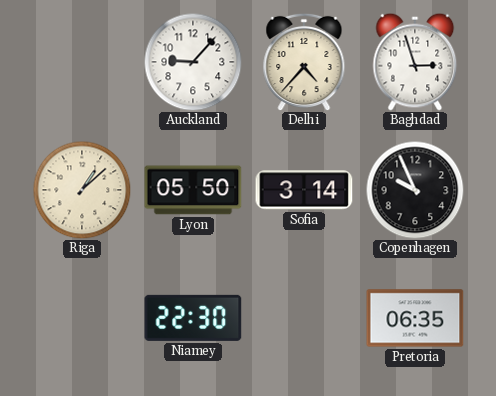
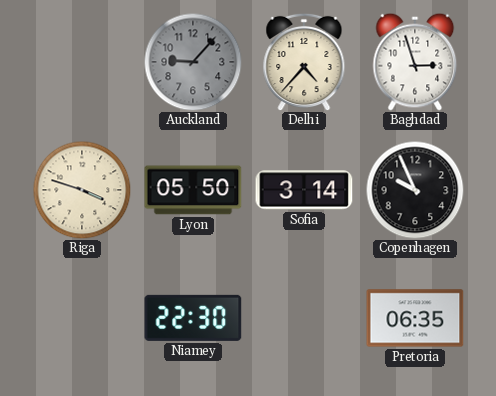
Auckland dial: white -> grey
Riga: 1:08 -> 3:48
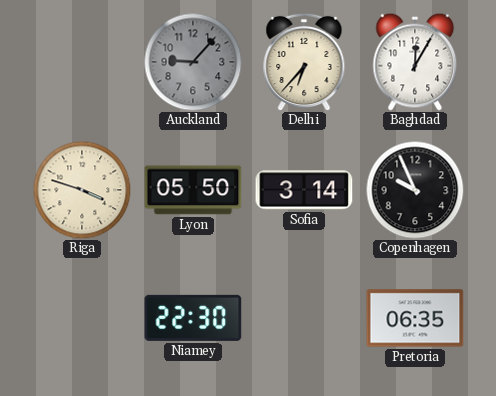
Delhi: 4:37 -> 6:37
Baghdad: 2:57 -> 12:05
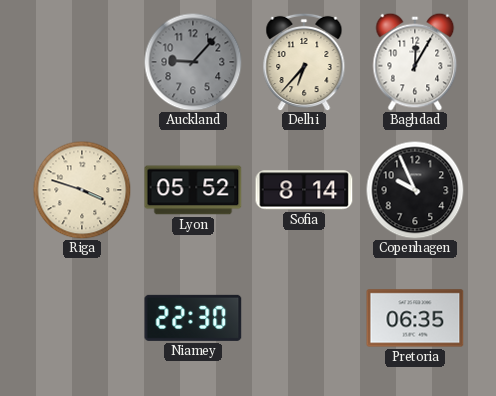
Lyon: 05:50 -> 05:52
Sofia: 3:14 -> 8:14
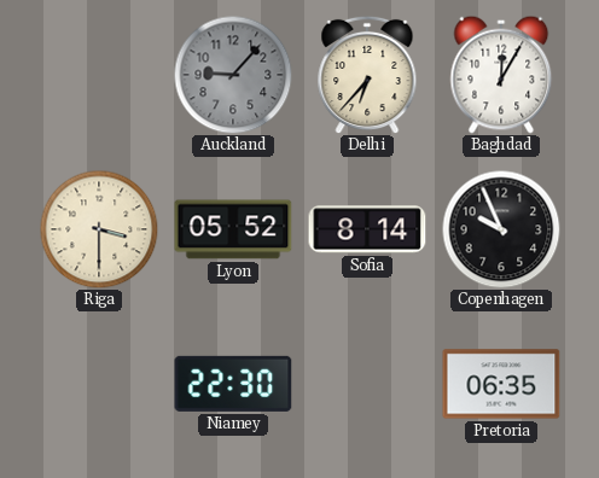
Riga: 3:48 -> 3:30
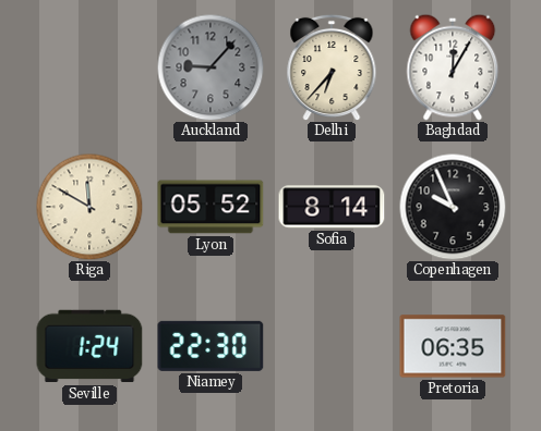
Riga: 3:30 -> 11:50
Seville: none -> 1:24
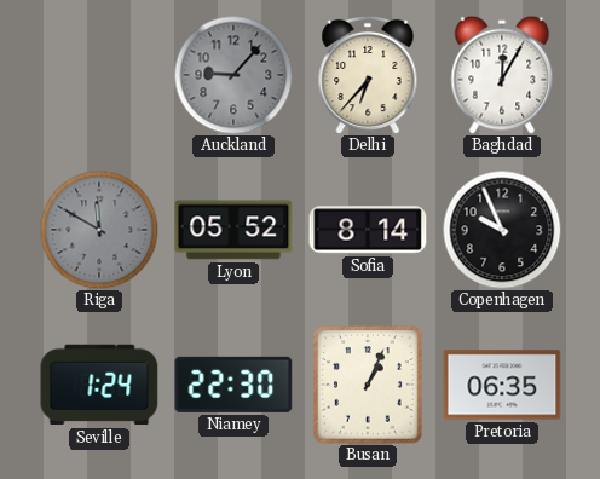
Riga dial: cream -> grey
Busan: none -> 1:04
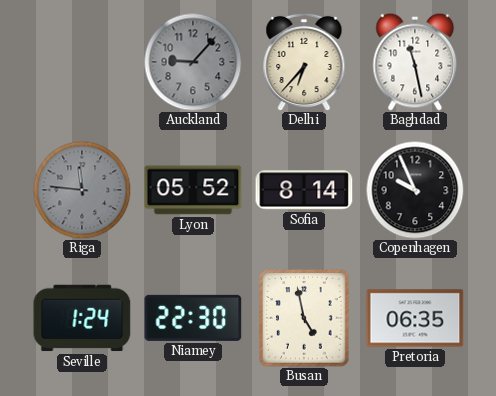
Baghdad: 12:05 -> 11:28
Riga: 11:50 -> 11:46
Busan: 1:04 -> 4:58
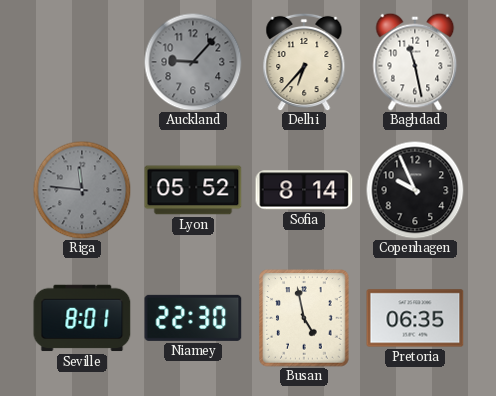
Seville: 1:24 -> 8:01
